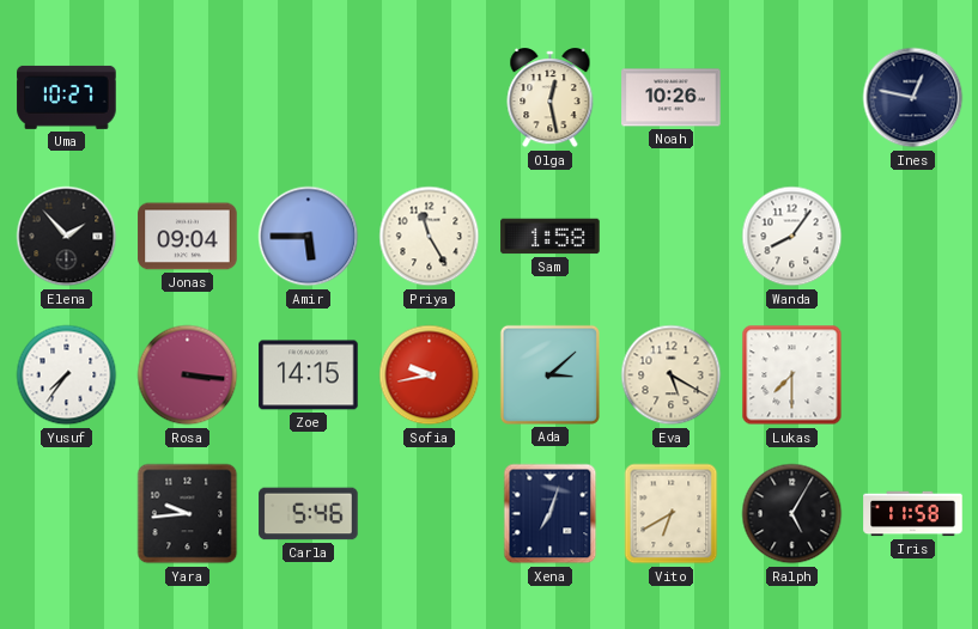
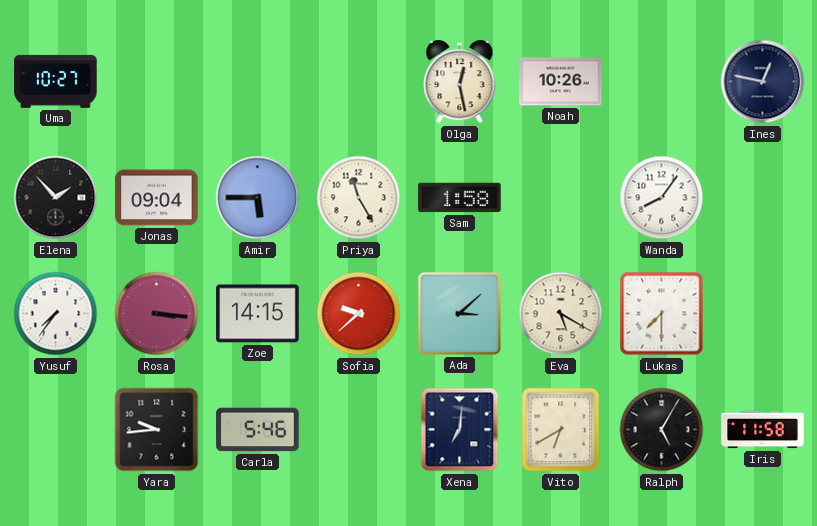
Sofia: 9:43 -> 9:38
Xena: 7:03 -> 7:01
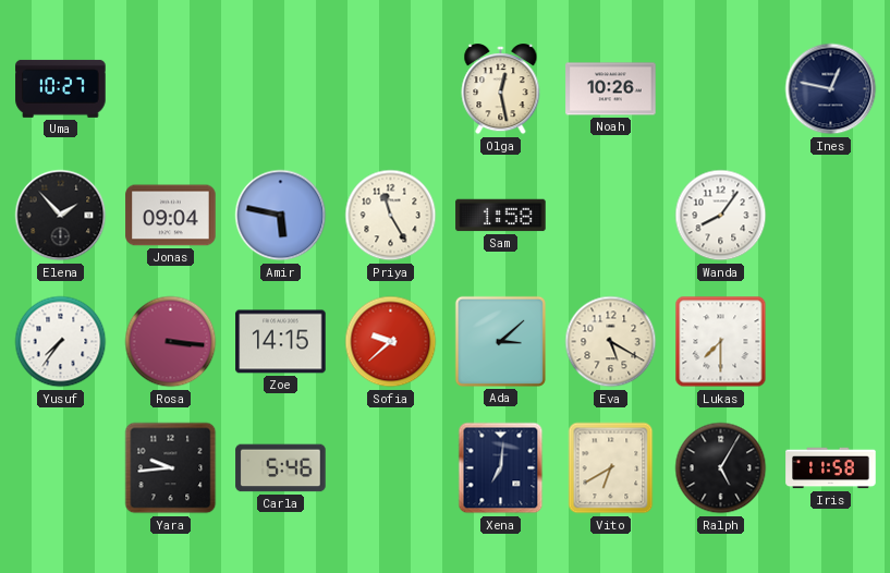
Amir: 5:45 -> 5:47
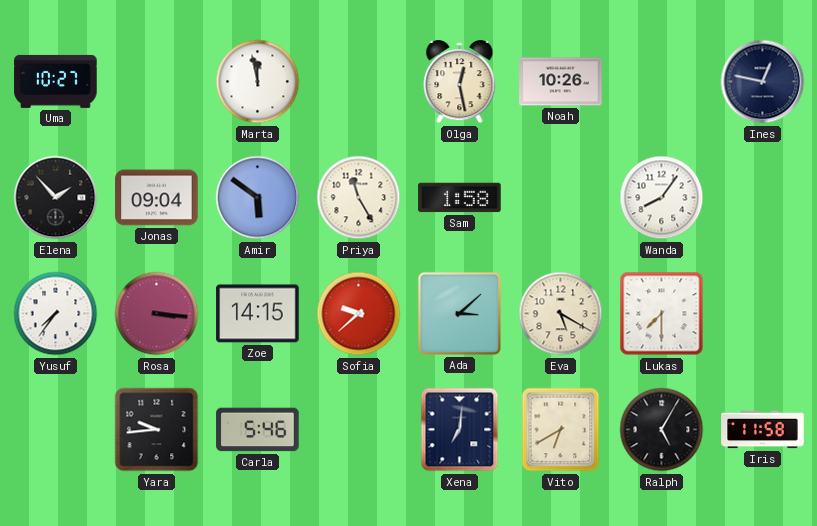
Marta: none -> 11:58
Amir: 5:47 -> 5:51
